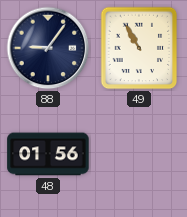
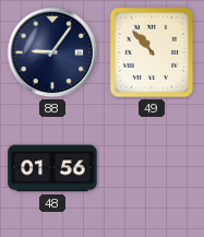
49: 10:55 -> 10:53
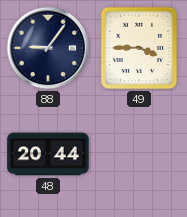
49: 10:53 -> 3:45
48: 01:56 -> 20:44
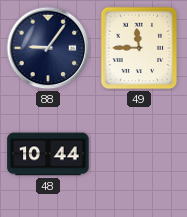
49: 3:45 -> 11:45
48: 20:44 -> 10:44
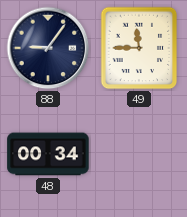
48: 10:44 -> 00:34
